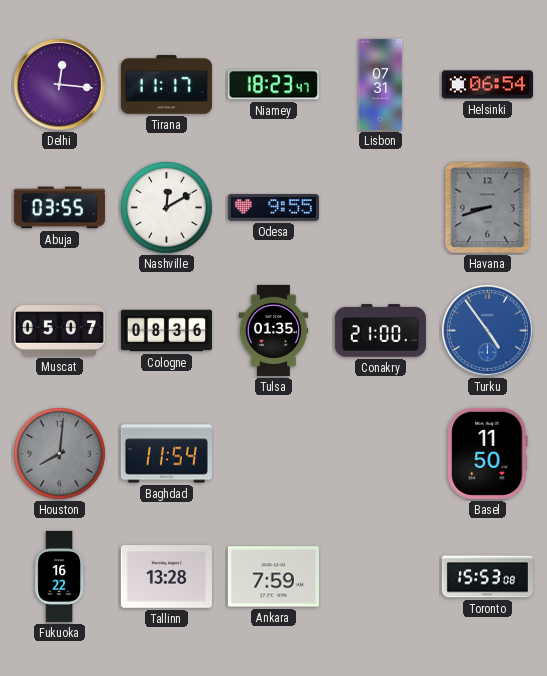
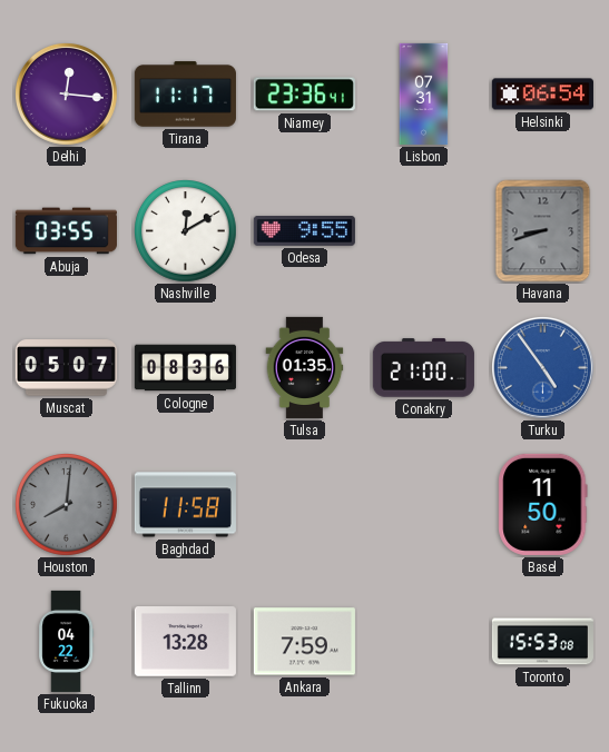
Niamey: 18:23 -> 23:36
Baghdad: 11:54 -> 11:58
Fukuoka: 16:22 -> 04:22
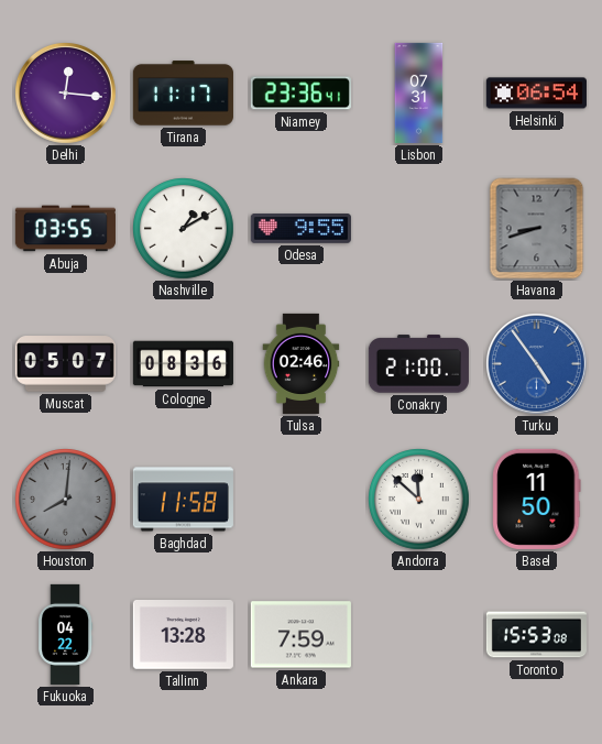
Nashville: 12:10 -> 1:10
Tulsa: 01:35 -> 02:46
Andorra: none -> 11:52
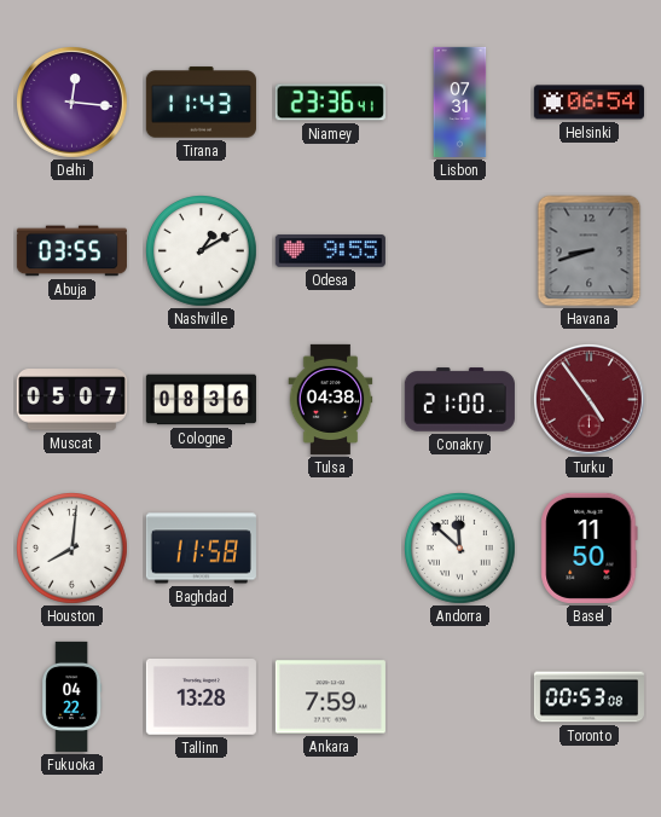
Tirana: 11:17 -> 11:43
Tulsa: 02:46 -> 04:38
Turku dial: blue -> burgundy
Houston dial: grey -> white
Toronto: 15:53 -> 00:53
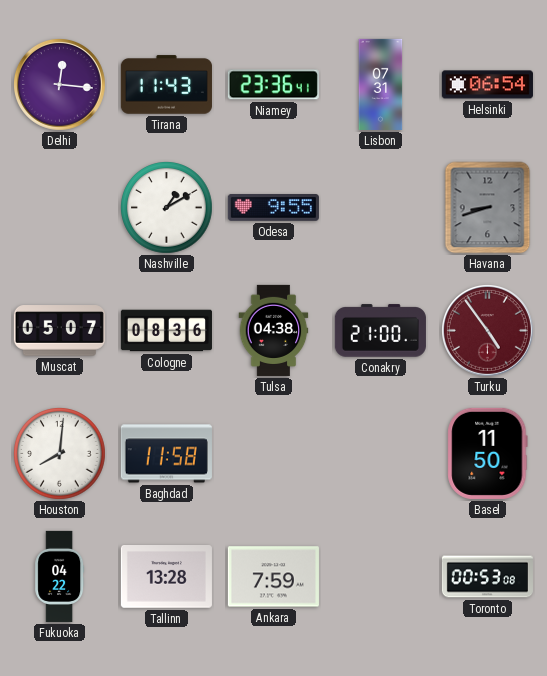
Abuja: 03:55 -> none
Andorra: 11:52 -> none
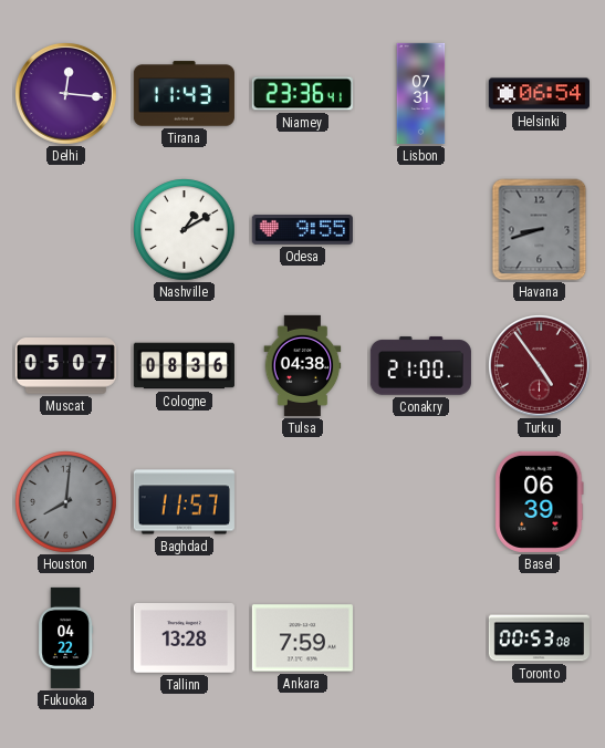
Houston dial: white -> grey
Baghdad: 11:58 -> 11:57
Basel: 11:50 -> 06:39
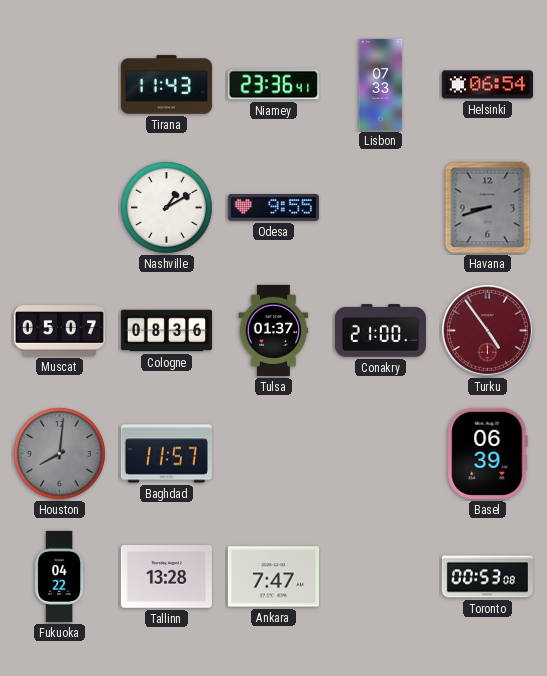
Delhi: 12:16 -> none
Lisbon: 07:31 -> 07:33
Tulsa: 04:38 -> 01:37
Ankara: 7:59 -> 7:47
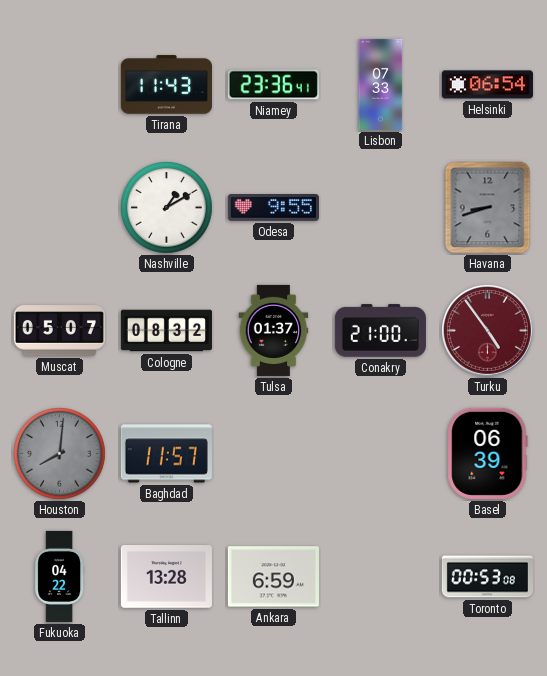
Cologne: 08:36 -> 08:32
Ankara: 7:47 -> 6:59
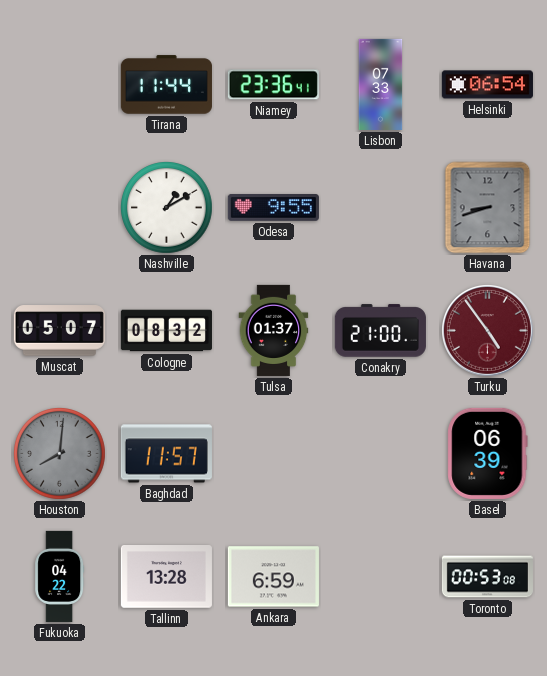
Tirana: 11:43 -> 11:44
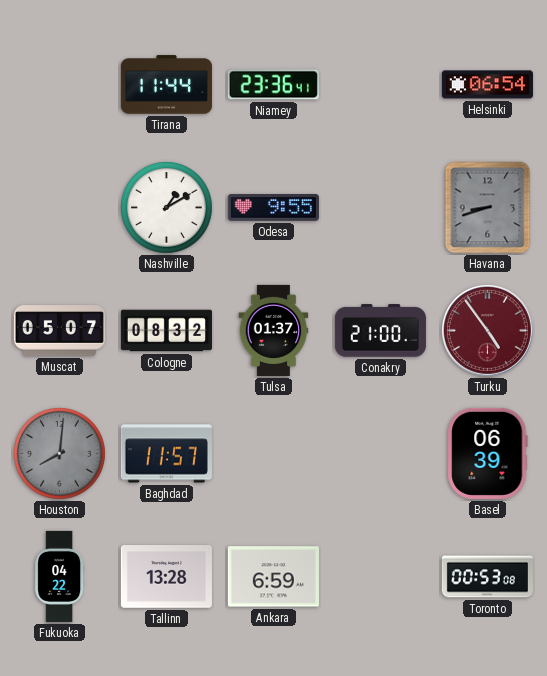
Lisbon: 07:33 -> none
